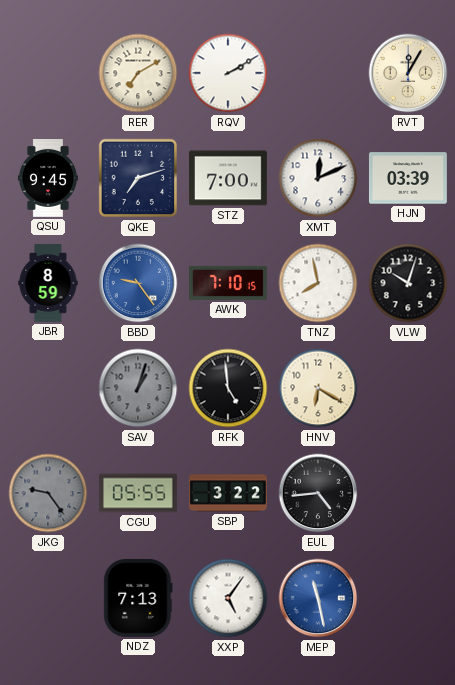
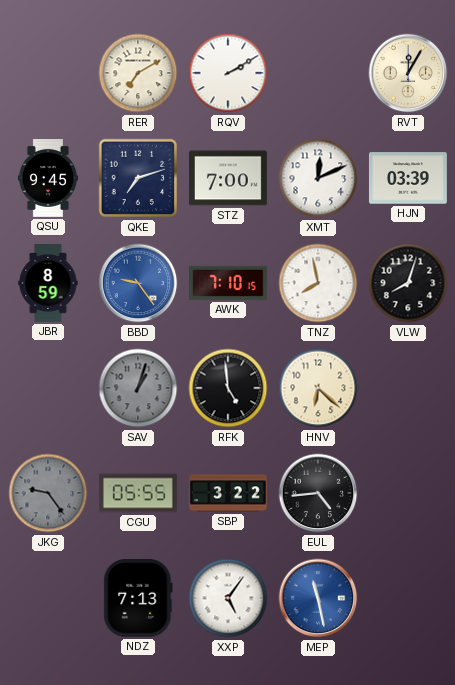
VLW: 10:03 -> 8:03
HNV: 6:20 -> 6:22
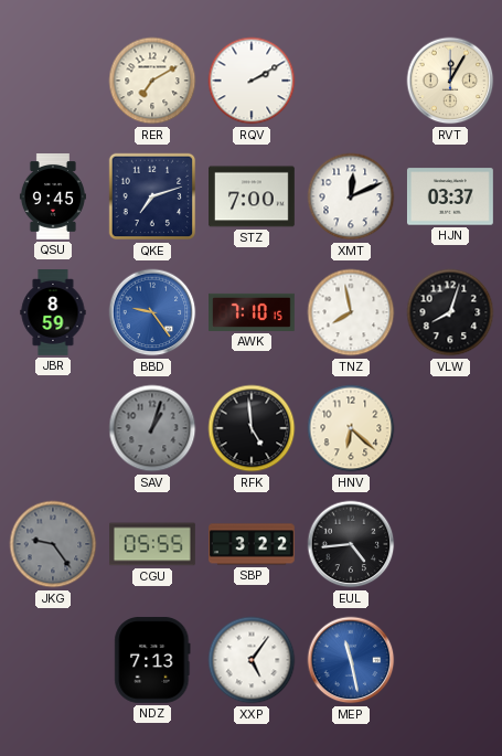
HJN: 03:39 -> 03:37
